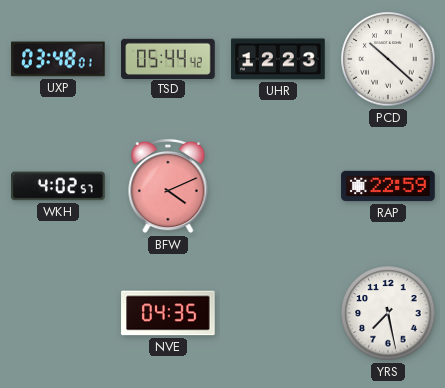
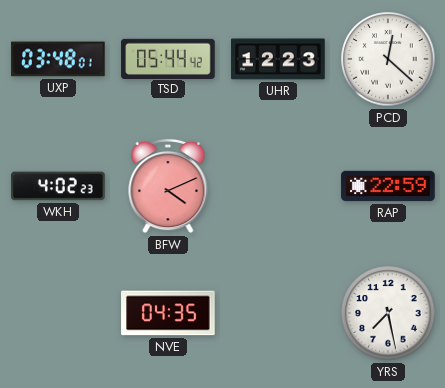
PCD: 10:22 -> 12:22
WKH: 4:02:57 -> 4:02:23
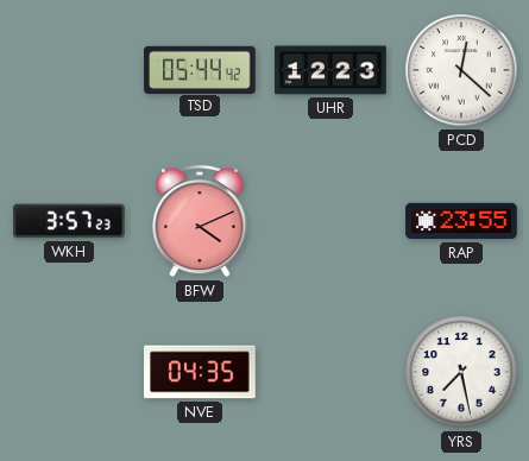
UXP: 03:48 -> none
WKH: 4:02 -> 3:57
RAP: 22:59 -> 23:55
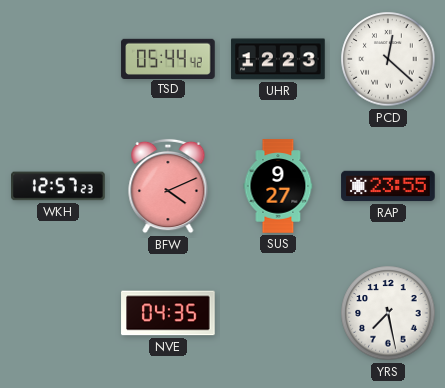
WKH: 3:57 -> 12:57
SUS: none -> 9:27
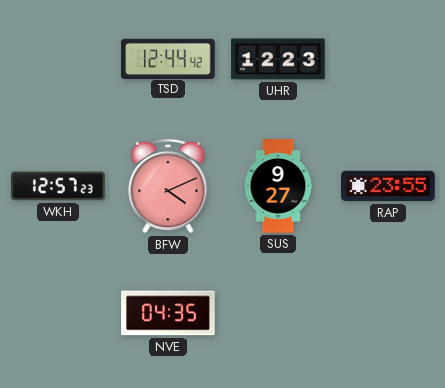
TSD: 05:44 -> 12:44
PCD: 12:22 -> none
YRS: 7:28 -> none
